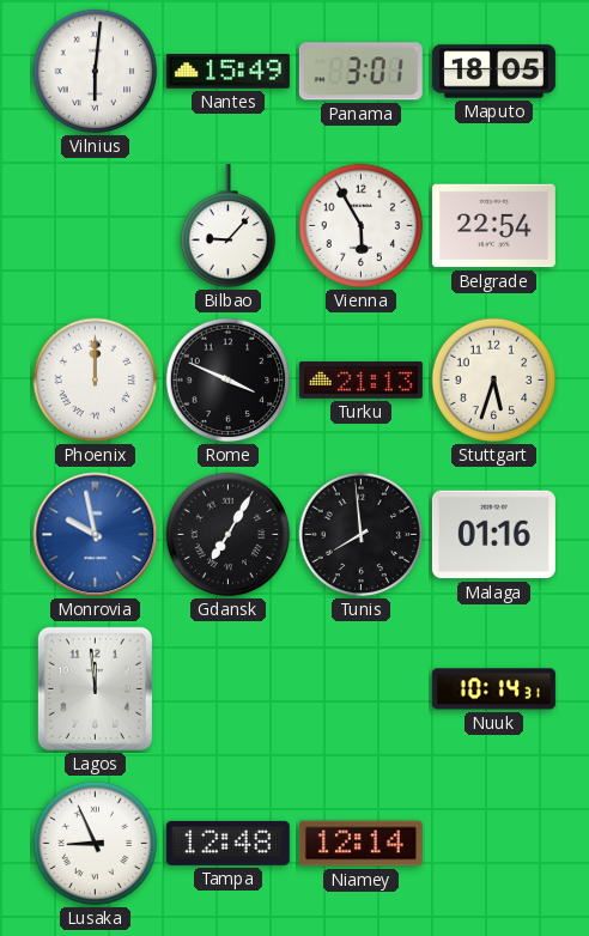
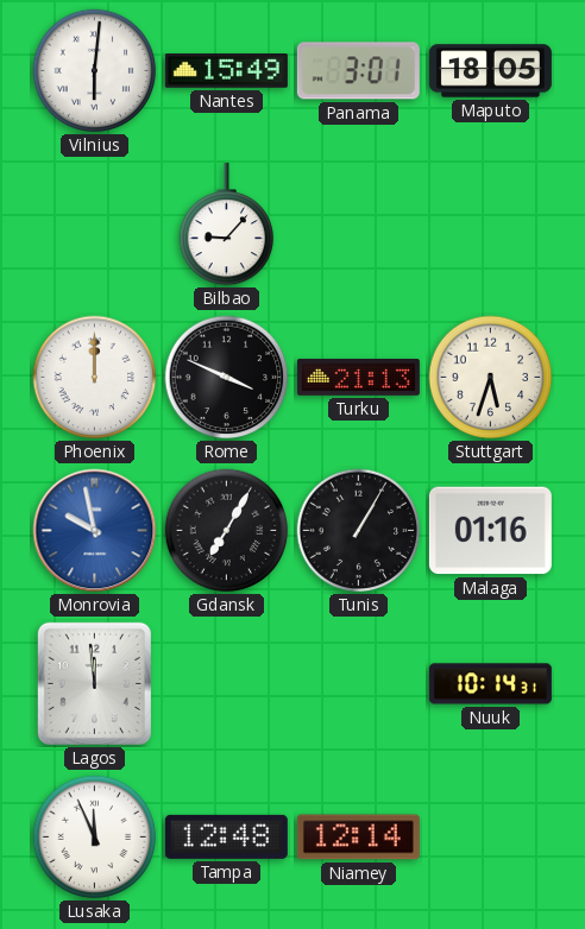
Vienna: 5:55 -> none
Belgrade: 22:54 -> none
Tunis: 7:59 -> 1:05
Lusaka: 8:56 -> 11:56
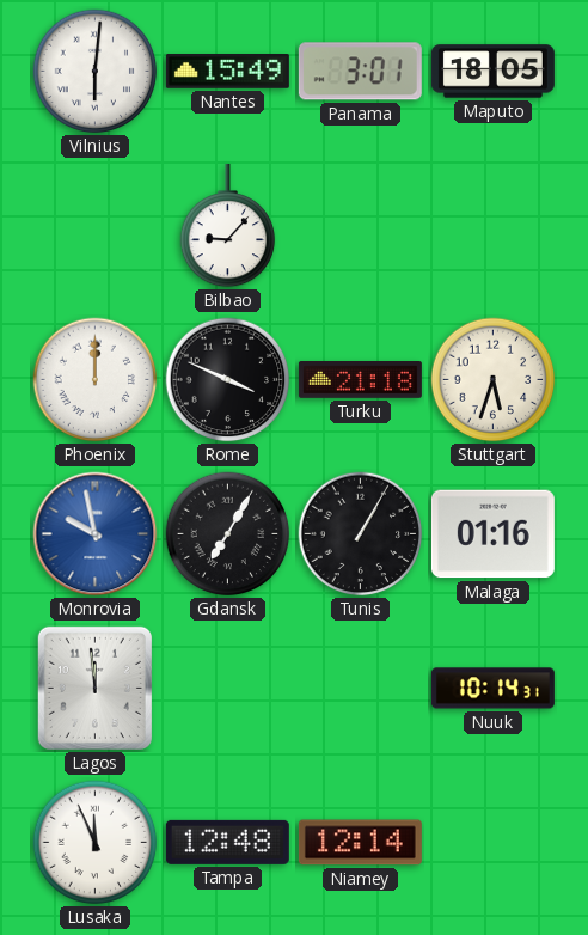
Turku: 21:13 -> 21:18
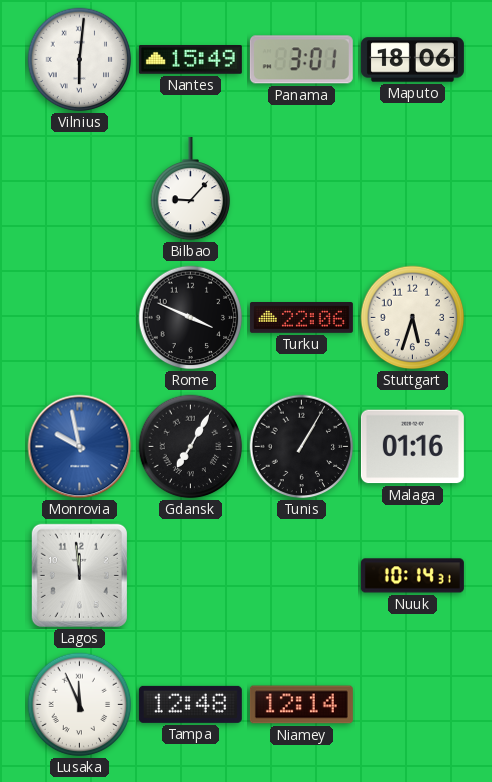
Maputo: 18:05 -> 18:06
Phoenix: 12:00 -> none
Turku: 21:18 -> 22:06
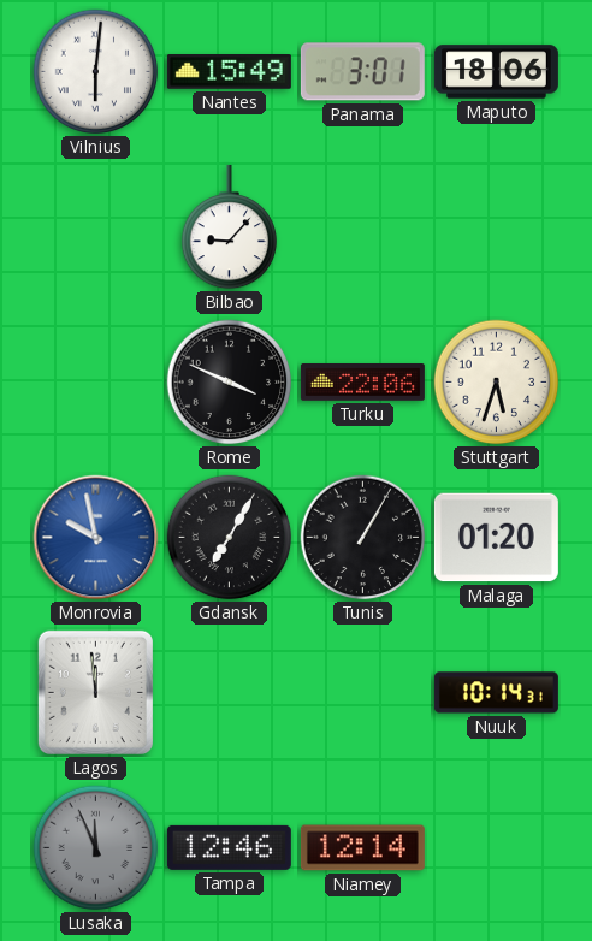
Malaga: 01:16 -> 01:20
Lusaka dial: white -> grey
Tampa: 12:48 -> 12:46
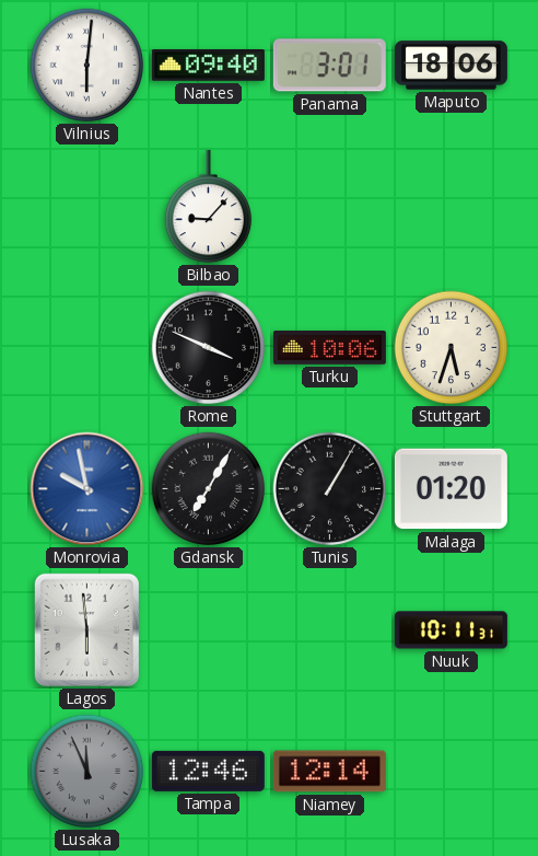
Nantes: 15:49 -> 09:40
Turku: 22:06 -> 10:06
Lagos: 11:59 -> 5:59
Nuuk: 10:14 -> 10:11
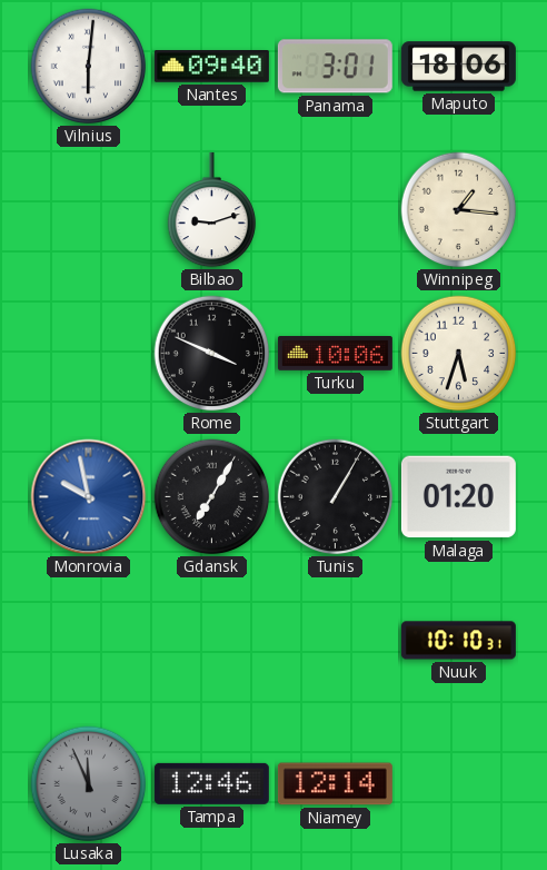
Bilbao: 9:07 -> 9:12
Winnipeg: none -> 1:16
Lagos: 5:59 -> none
Nuuk: 10:11 -> 10:10
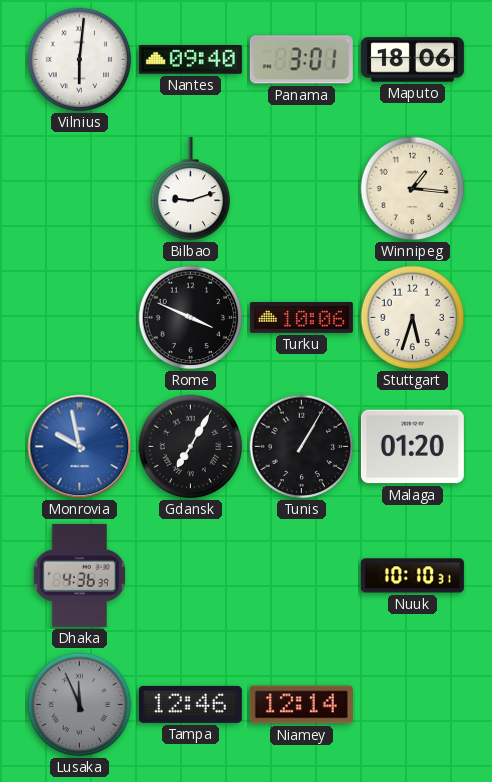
Dhaka: none -> 4:36
